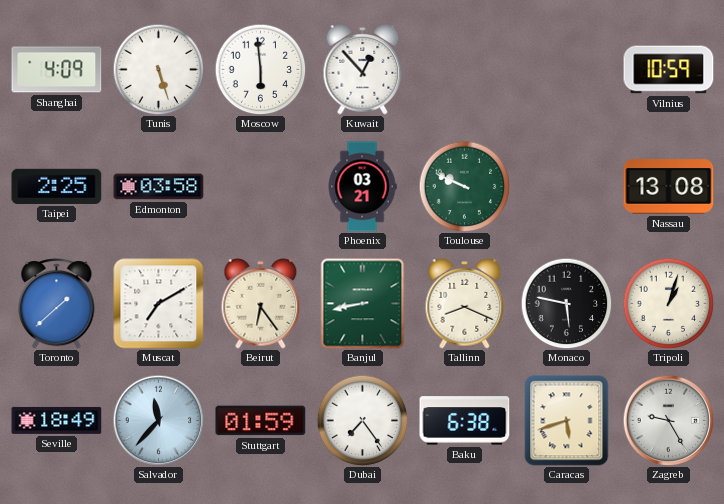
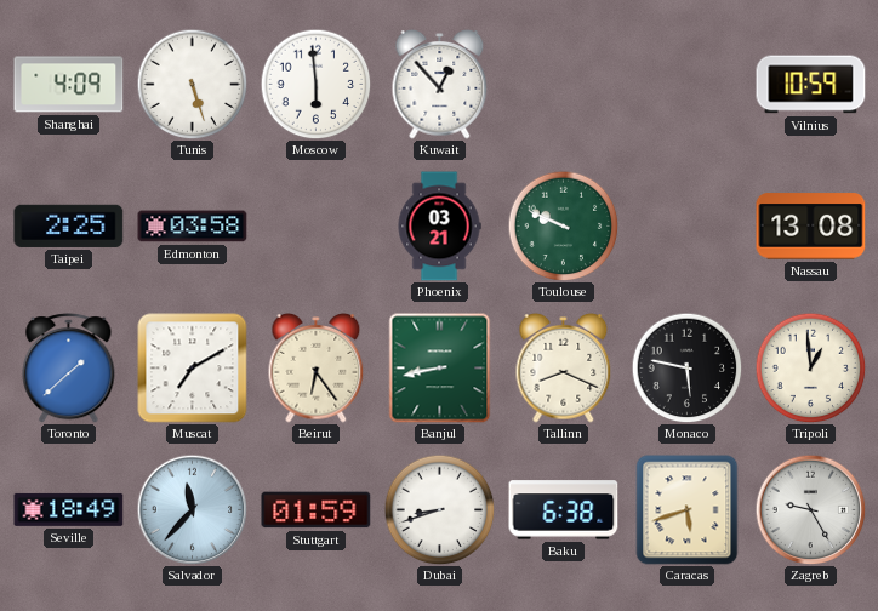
Tripoli: 1:03 -> 12:59
Dubai: 7:24 -> 8:42
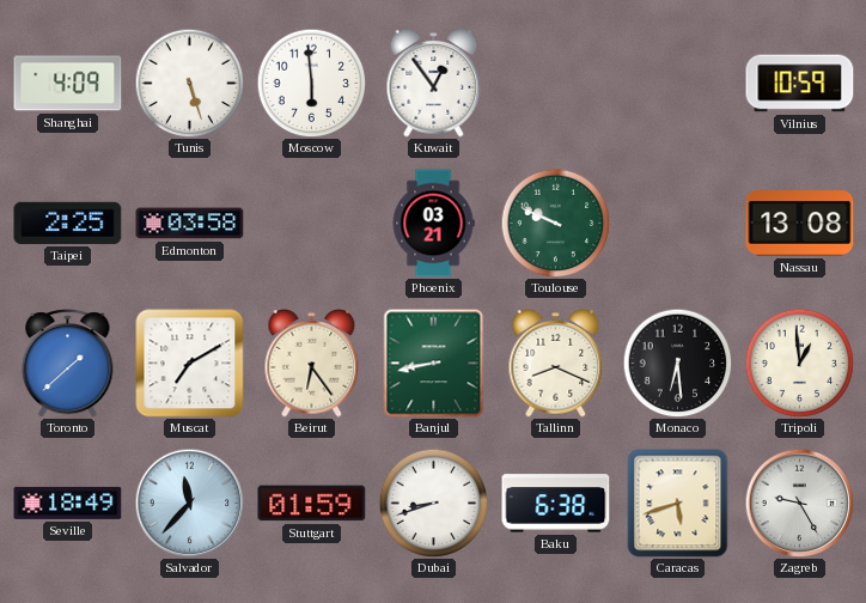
Kuwait: 12:53 -> 12:54
Monaco: 5:47 -> 6:29
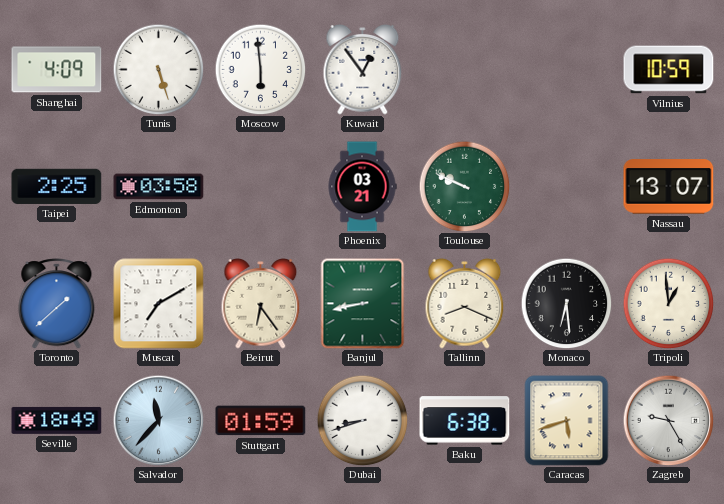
Nassau: 13:08 -> 13:07
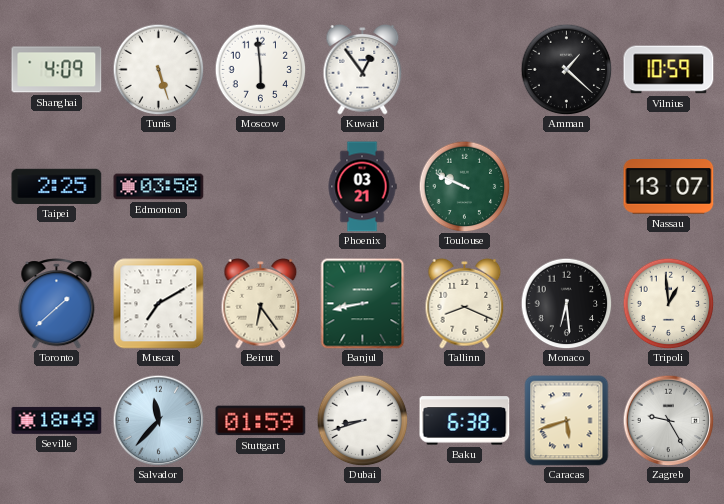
Amman: none -> 1:22
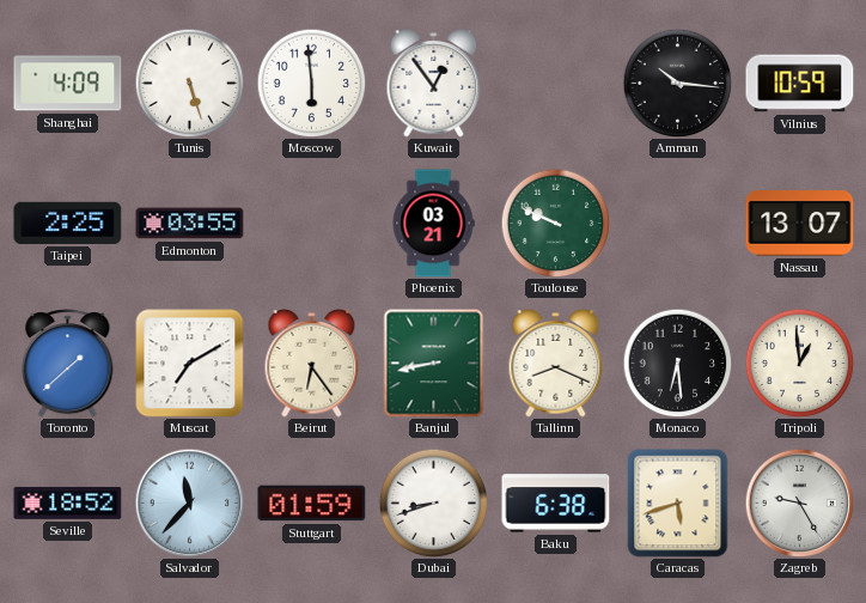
Amman: 1:22 -> 10:16
Edmonton: 03:58 -> 03:55
Seville: 18:49 -> 18:52
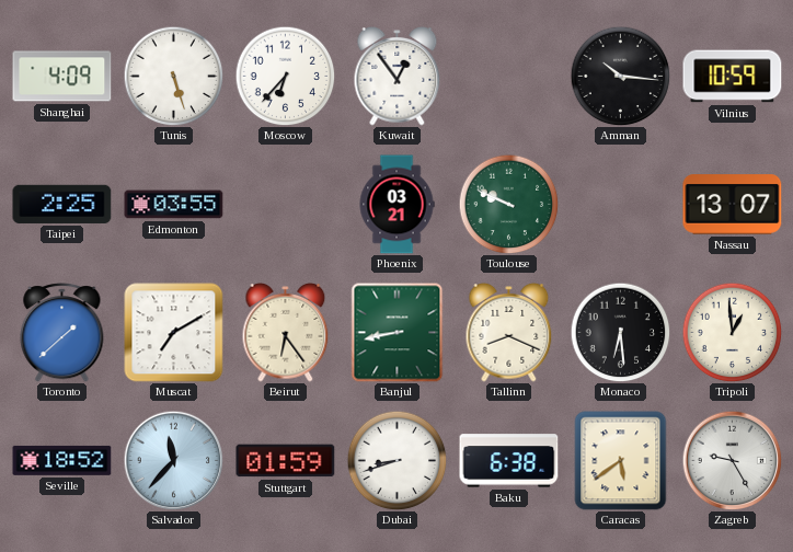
Moscow: 5:59 -> 6:37
Caracas: 5:42 -> 5:39
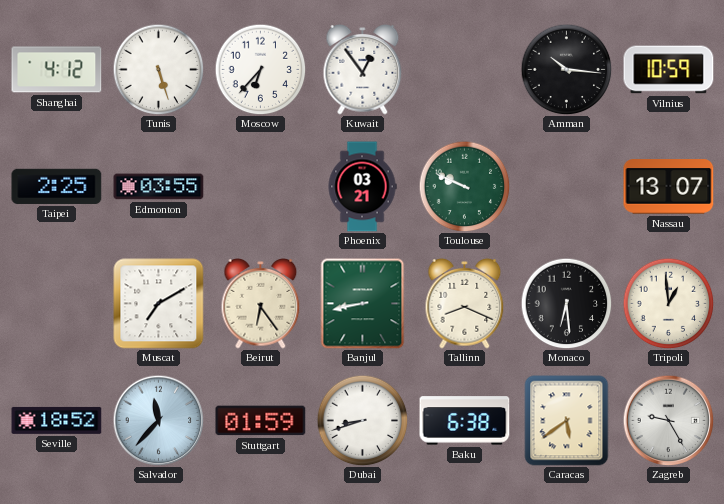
Shanghai: 4:09 -> 4:12
Toronto: 1:38 -> none
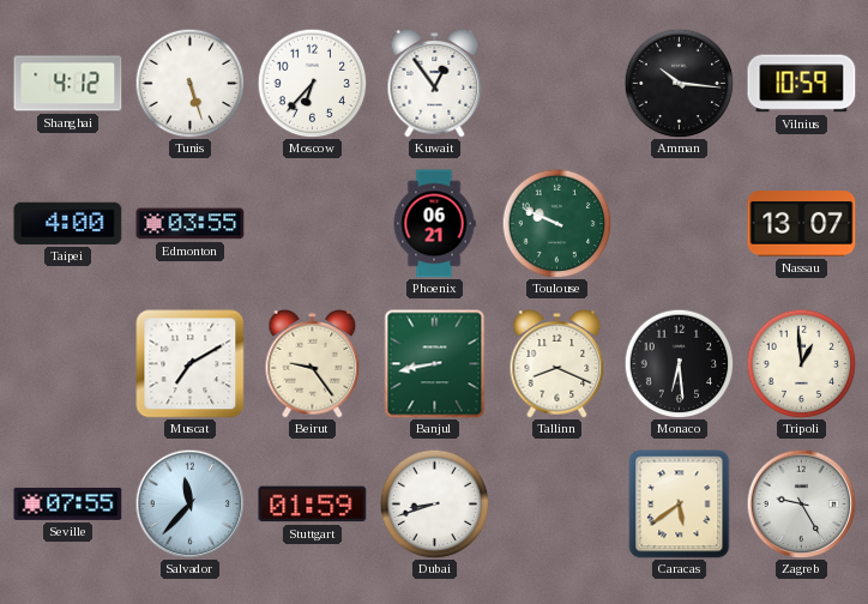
Taipei: 2:25 -> 4:00
Phoenix: 03:21 -> 06:21
Beirut: 6:24 -> 9:24
Seville: 18:52 -> 07:55
Baku: 6:38 -> none
